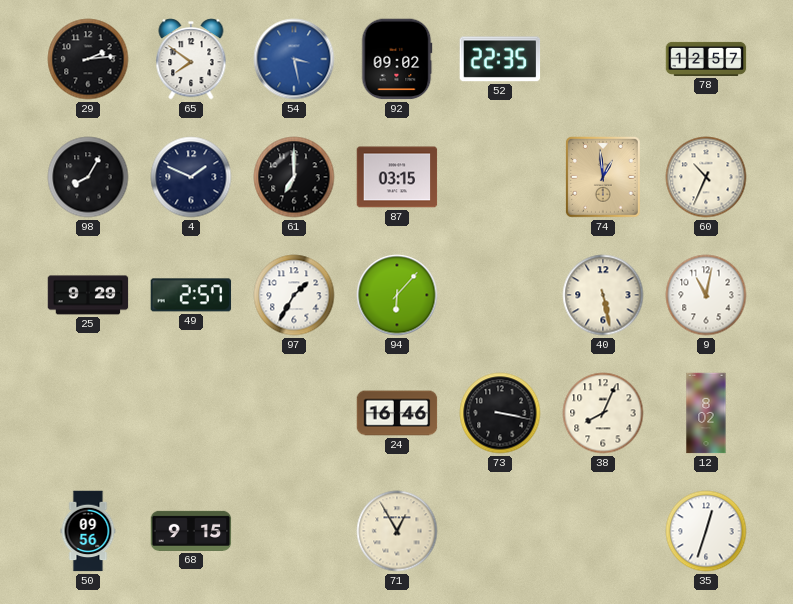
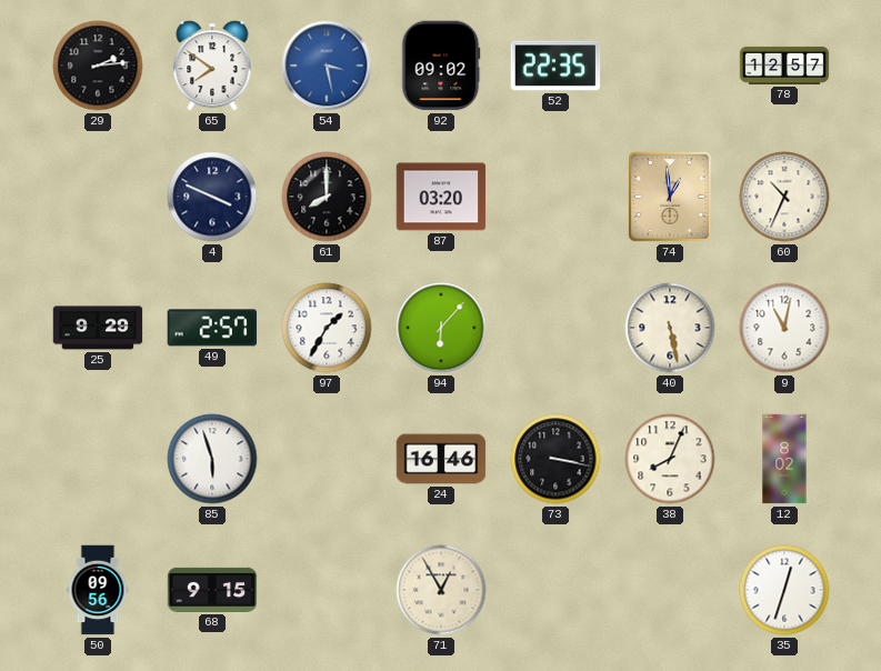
98: 8:05 -> none
4: 1:49 -> 3:49
61: 7:00 -> 8:00
87: 03:15 -> 03:20
85: none -> 5:57
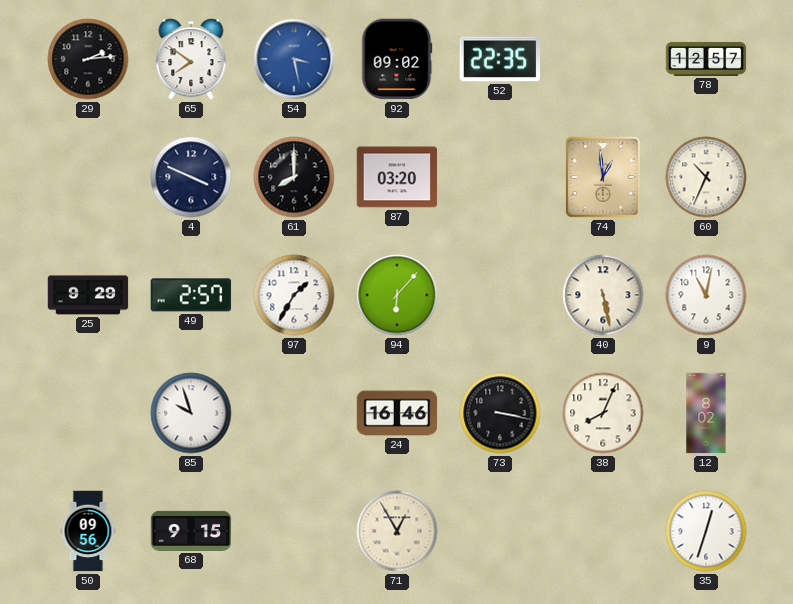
85: 5:57 -> 9:57
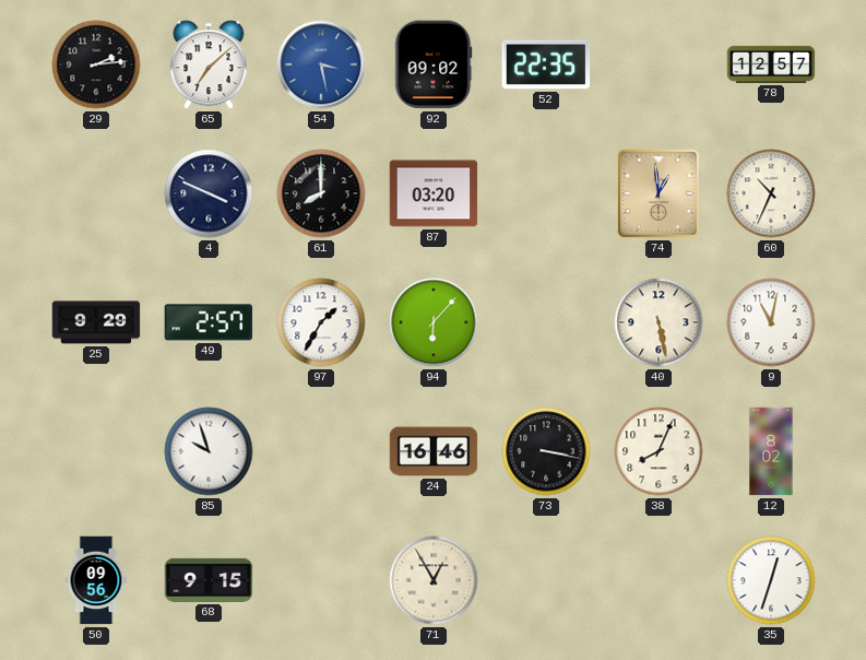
65: 7:51 -> 7:08
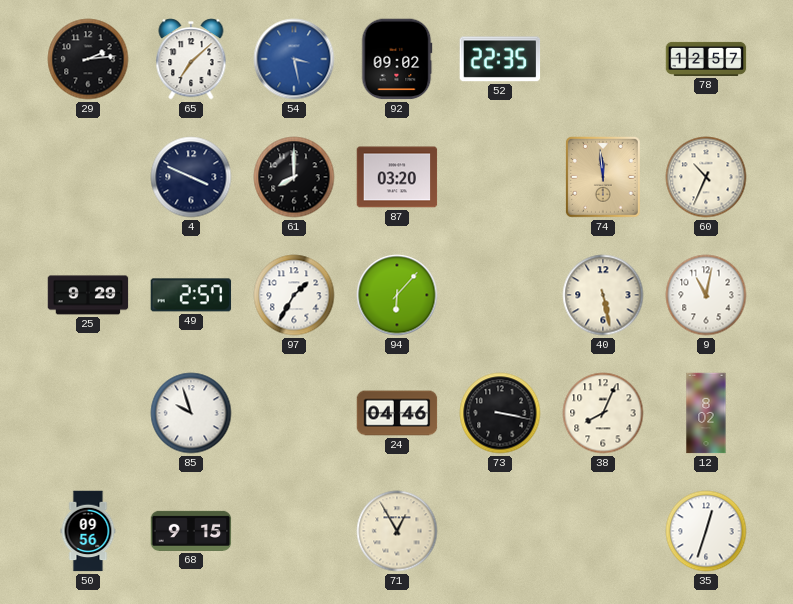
74: 12:59 -> 11:59
24: 16:46 -> 04:46
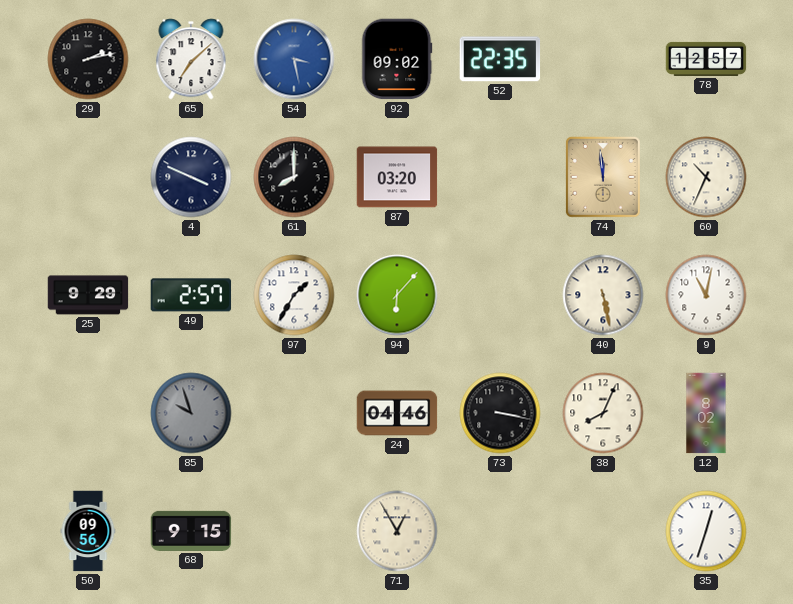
29: 2:14 -> 2:13
85 dial: white -> grey
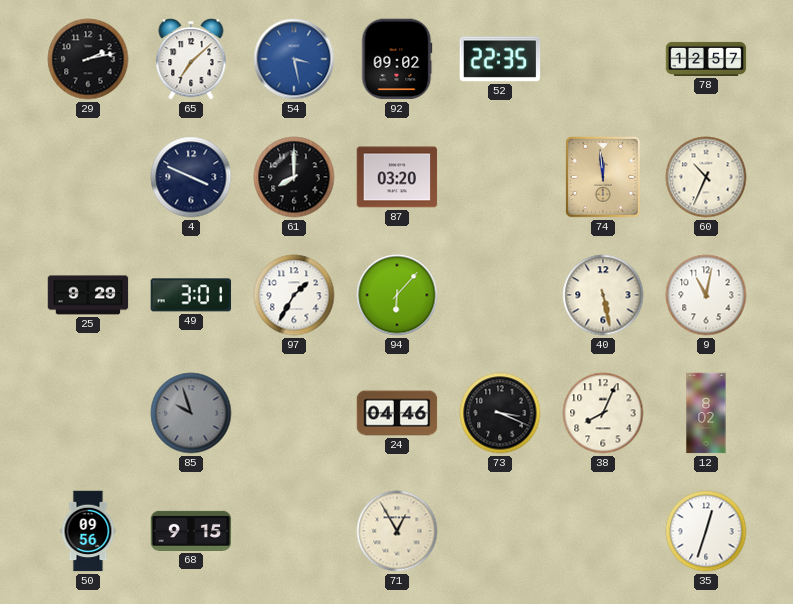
49: 2:57 -> 3:01
73: 3:17 -> 3:19
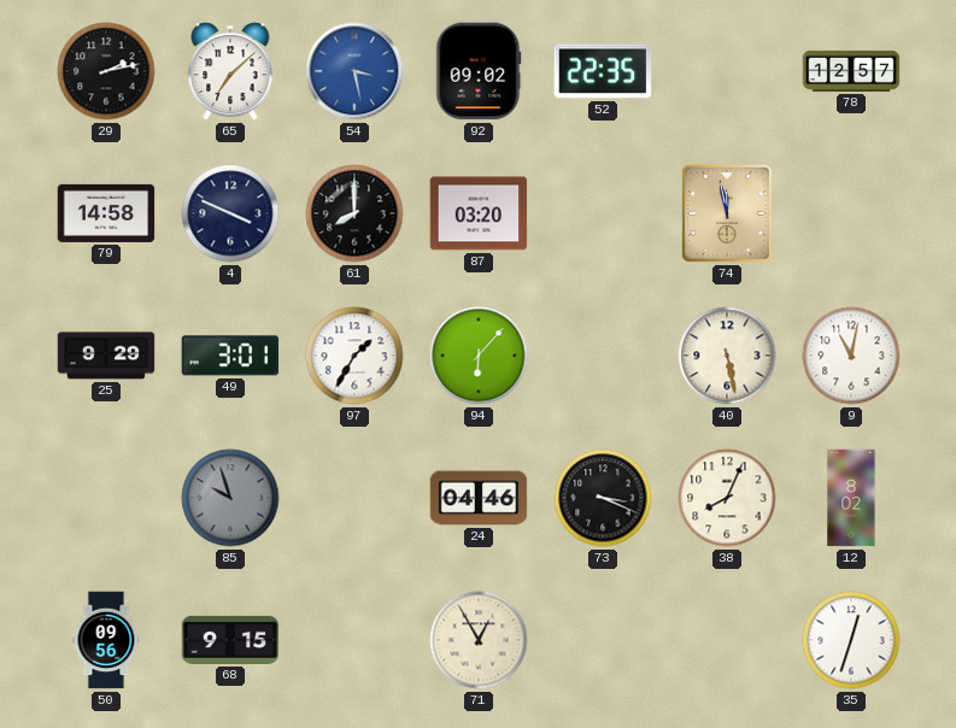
79: none -> 14:58
74: 11:59 -> 11:58
60: 10:34 -> none
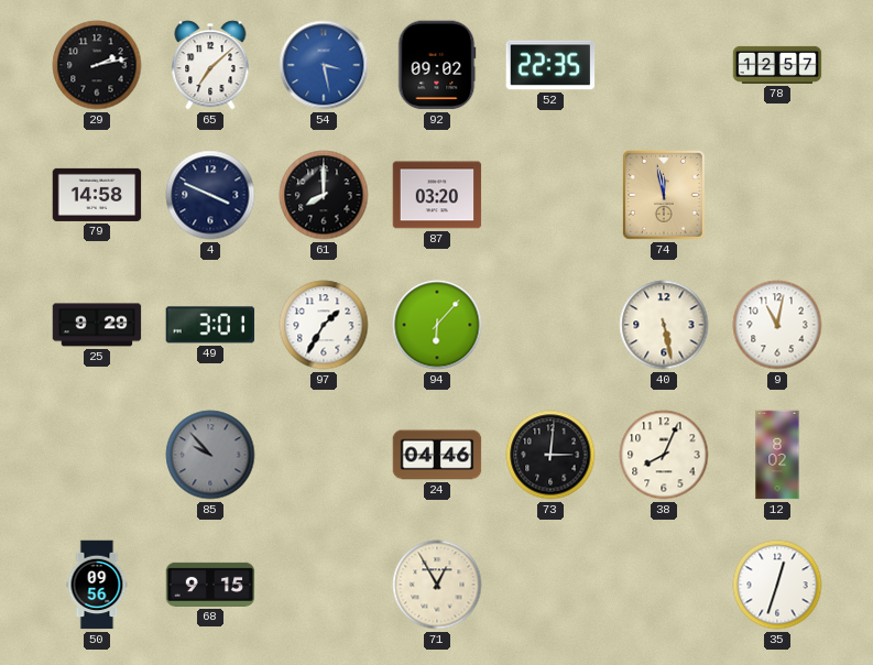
85: 9:57 -> 9:53
73: 3:19 -> 3:01
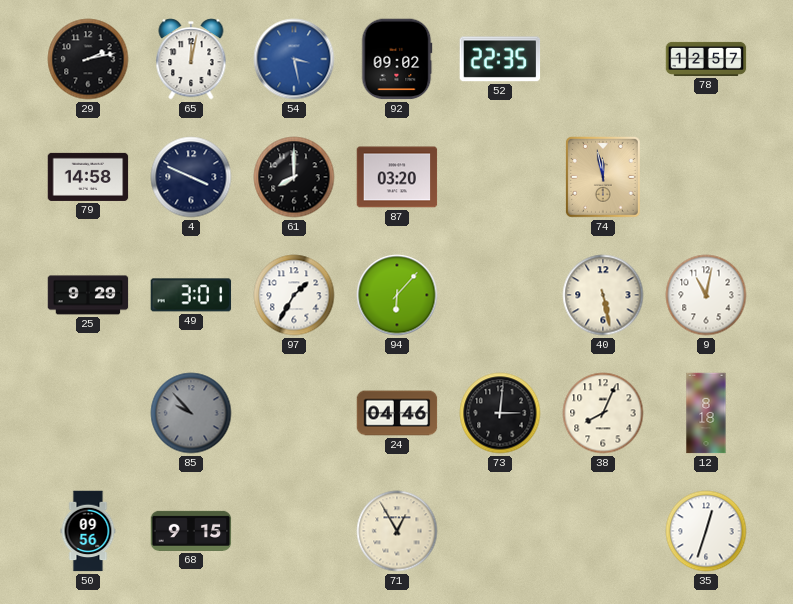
65: 7:08 -> 12:02
12: 8:02 -> 8:18
